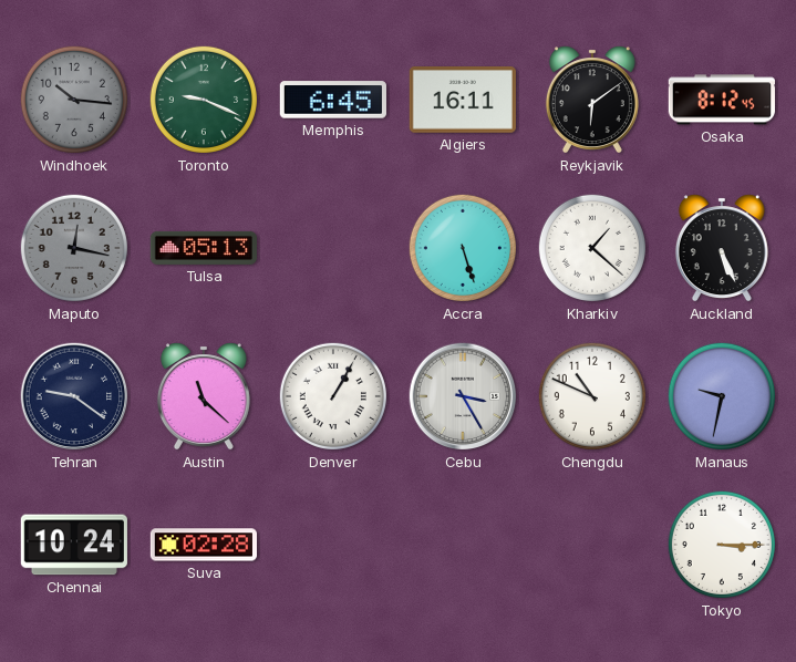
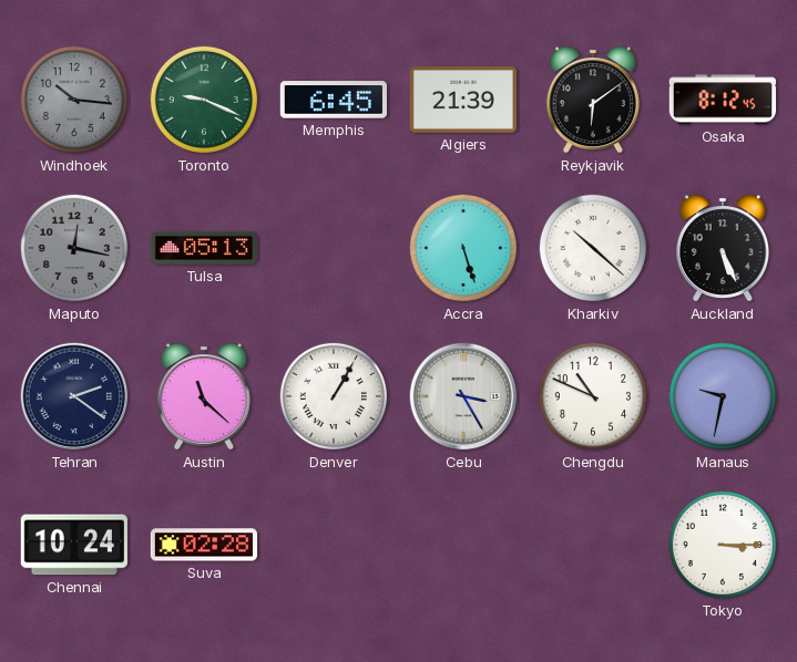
Algiers: 16:11 -> 21:39
Kharkiv: 1:22 -> 10:22
Tehran: 9:21 -> 2:21
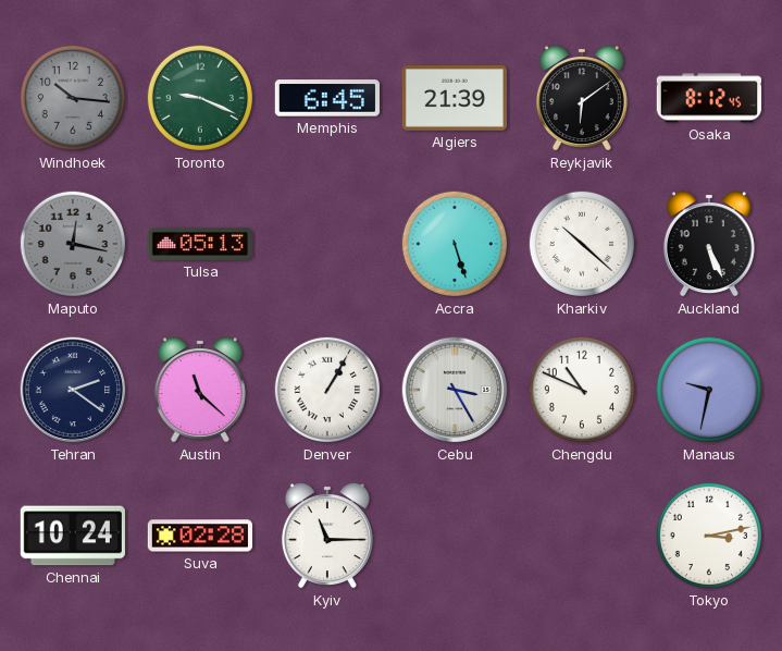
Kyiv: none -> 11:15
Tokyo: 3:15 -> 3:13
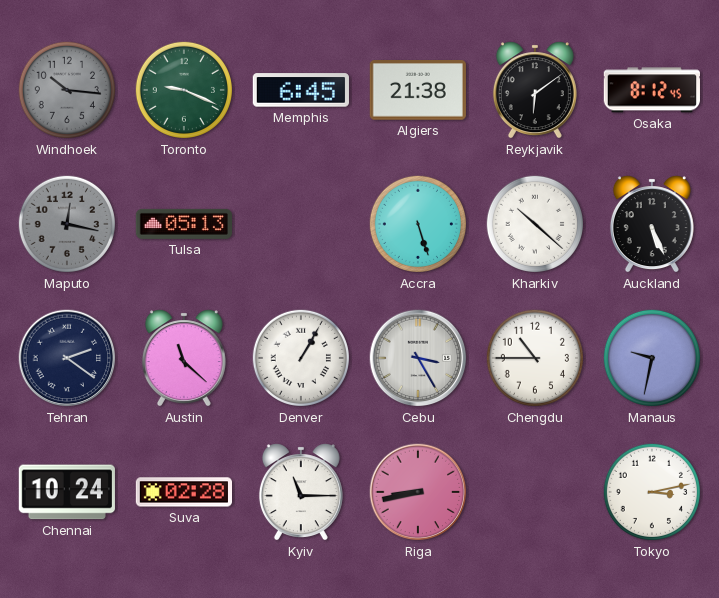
Algiers: 21:39 -> 21:38
Chengdu: 10:49 -> 10:45
Riga: none -> 8:43
